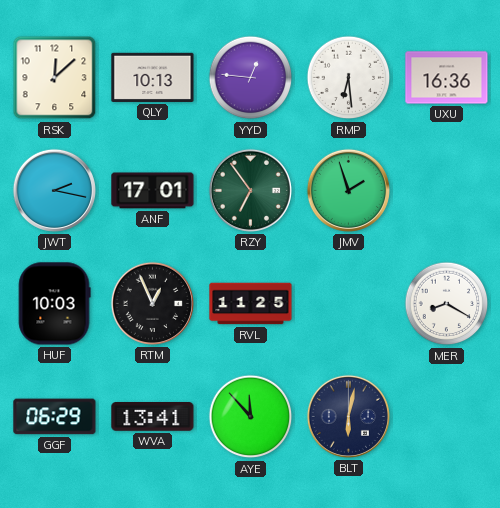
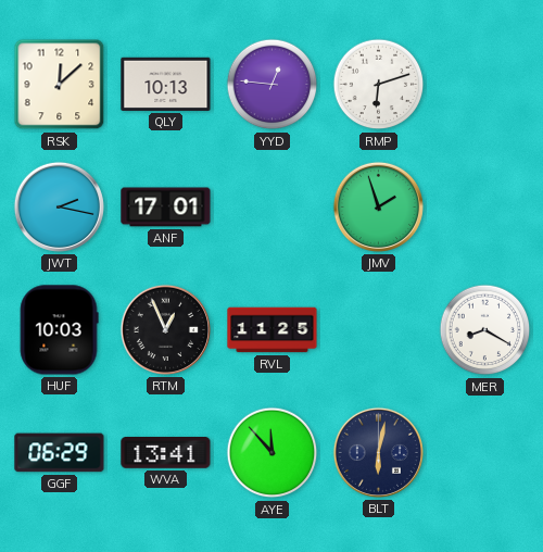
RMP: 6:29 -> 6:12
UXU: 16:36 -> none
RZY: 6:54 -> none
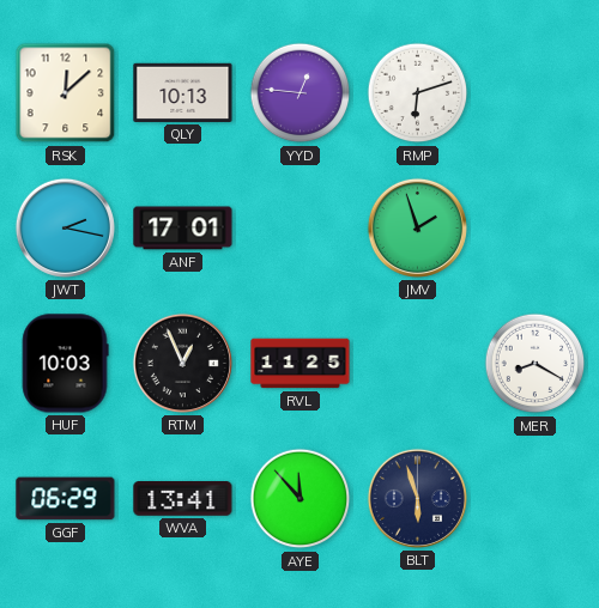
BLT: 6:02 -> 5:57
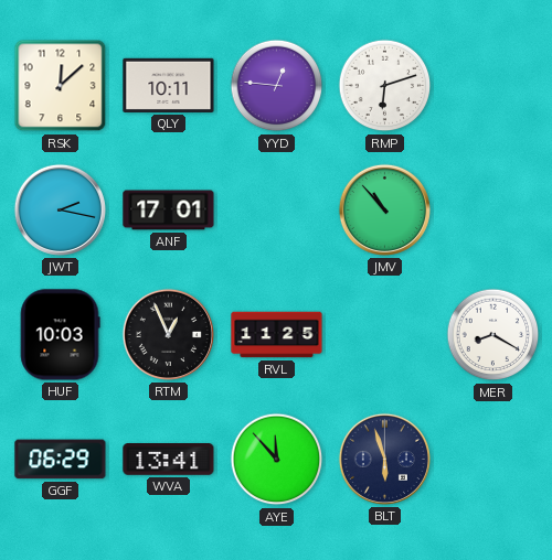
QLY: 10:13 -> 10:11
JMV: 1:57 -> 10:53
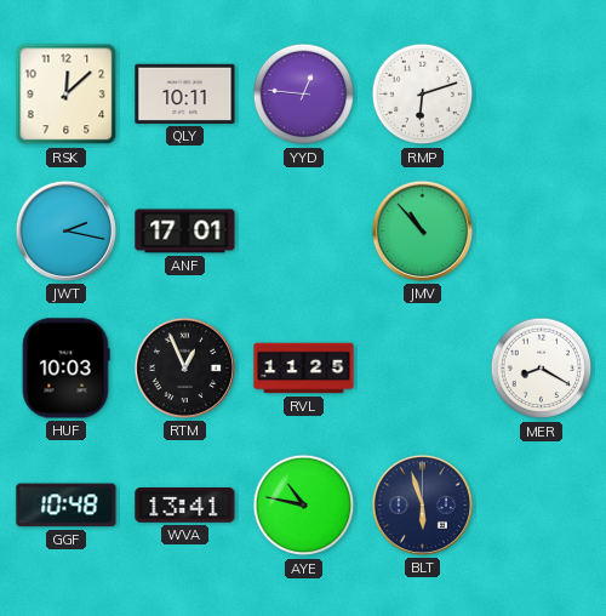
GGF: 06:29 -> 10:48
AYE: 11:53 -> 10:47
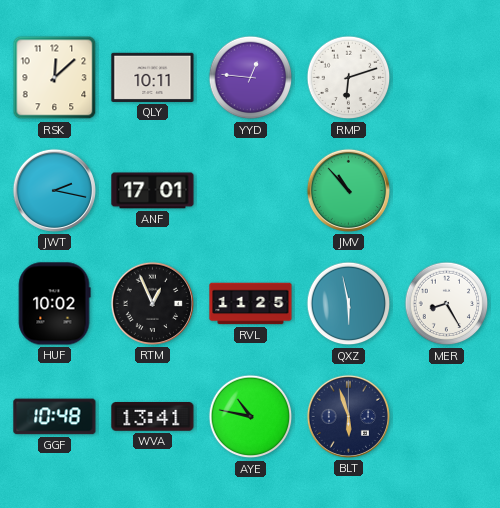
HUF: 10:03 -> 10:02
QXZ: none -> 5:58
MER: 8:20 -> 8:25
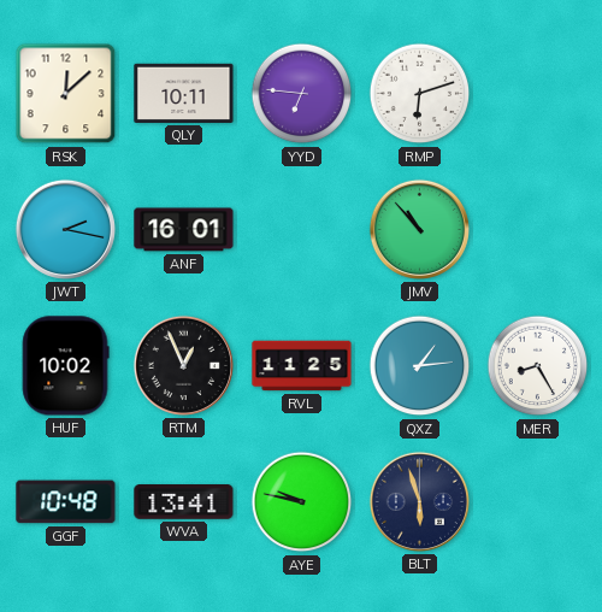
YYD: 12:46 -> 6:46
ANF: 17:01 -> 16:01
QXZ: 5:58 -> 1:14
AYE: 10:47 -> 9:47
